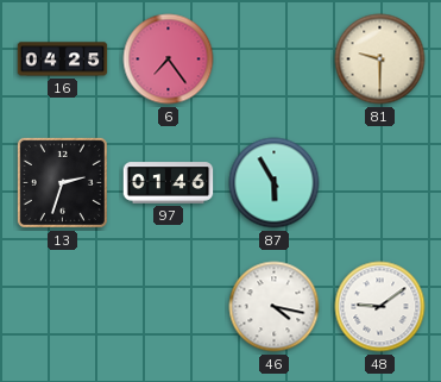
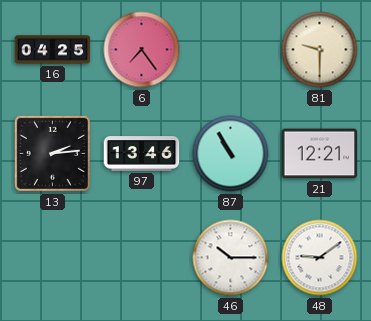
13: 2:33 -> 2:14
97: 01:46 -> 13:46
87: 5:55 -> 10:55
21: none -> 12:21
46: 4:17 -> 10:15
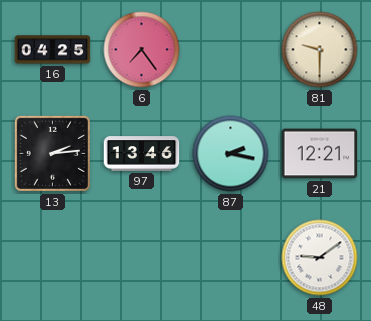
87: 10:55 -> 2:17
46: 10:15 -> none
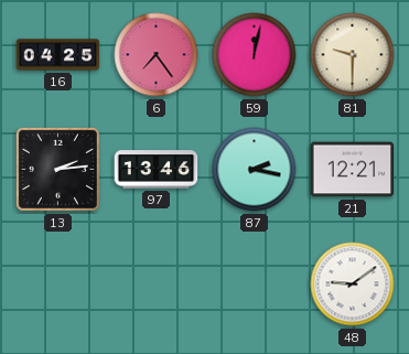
59: none -> 12:02
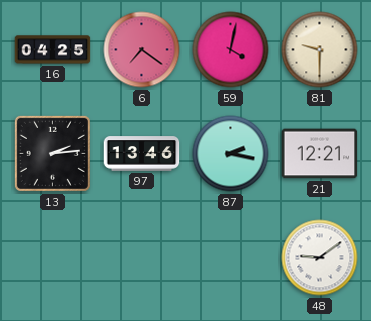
6: 7:24 -> 7:21
59: 12:02 -> 4:02
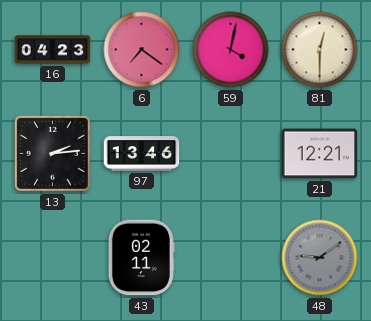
16: 04:25 -> 04:23
81: 9:30 -> 12:30
87: 2:17 -> none
43: none -> 02:11
48 dial: white -> grey
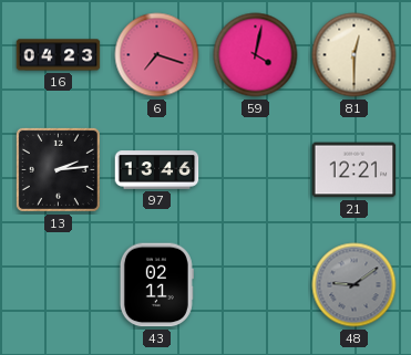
6: 7:21 -> 7:18
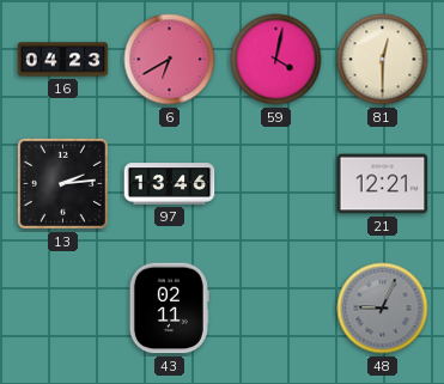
6: 7:18 -> 6:40
48: 9:09 -> 9:04
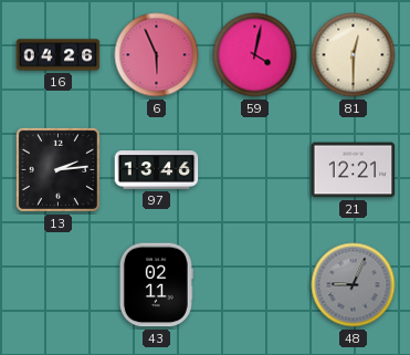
16: 04:23 -> 04:26
6: 6:40 -> 5:56
